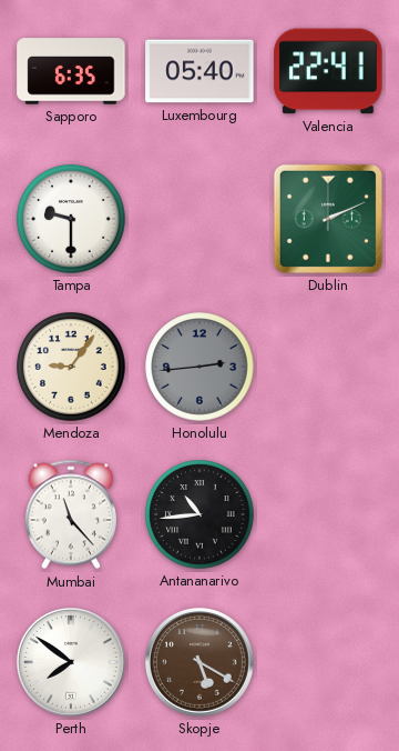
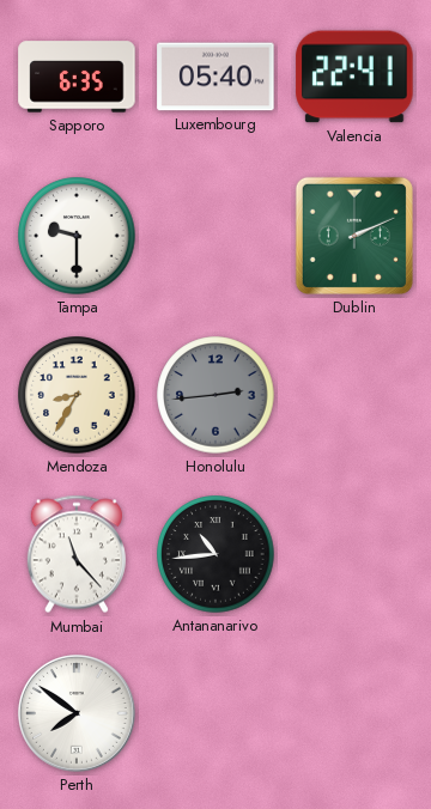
Mendoza: 9:06 -> 8:35
Skopje: 5:20 -> none
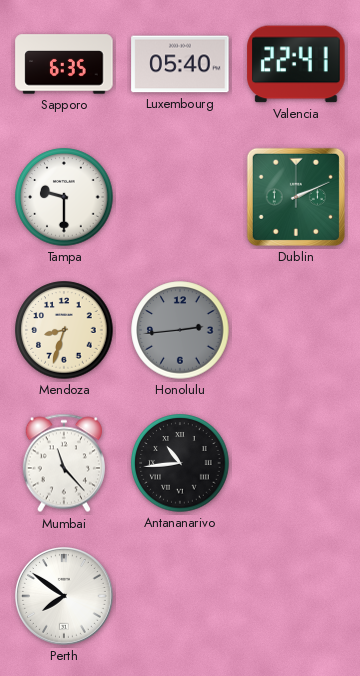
Mendoza: 8:35 -> 8:33
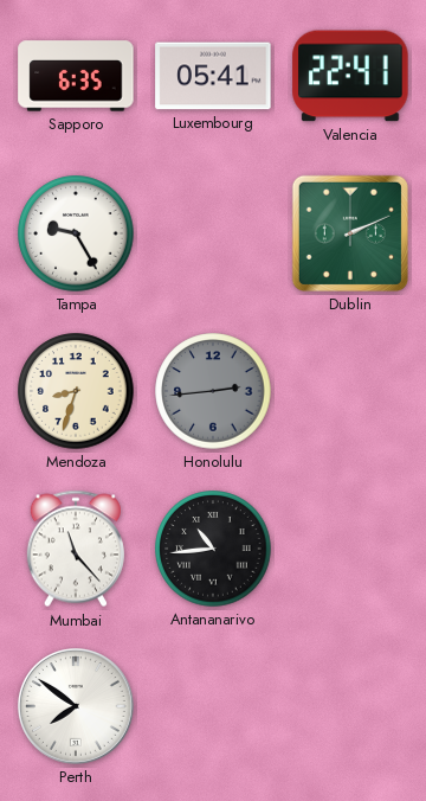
Luxembourg: 05:40 -> 05:41
Tampa: 9:30 -> 9:25
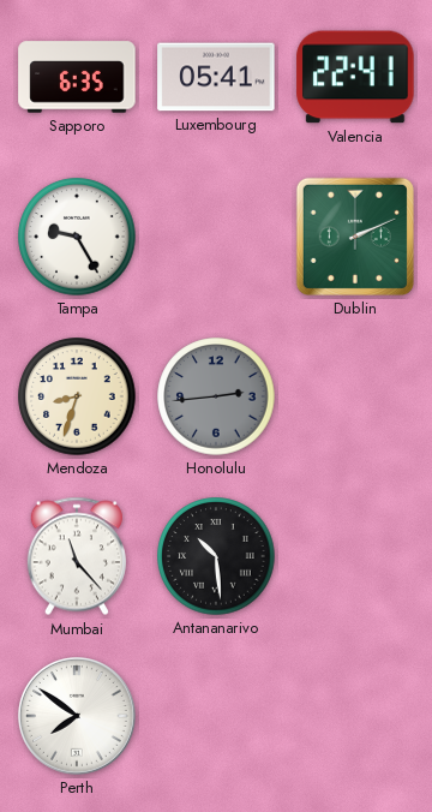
Antananarivo: 10:44 -> 10:29
